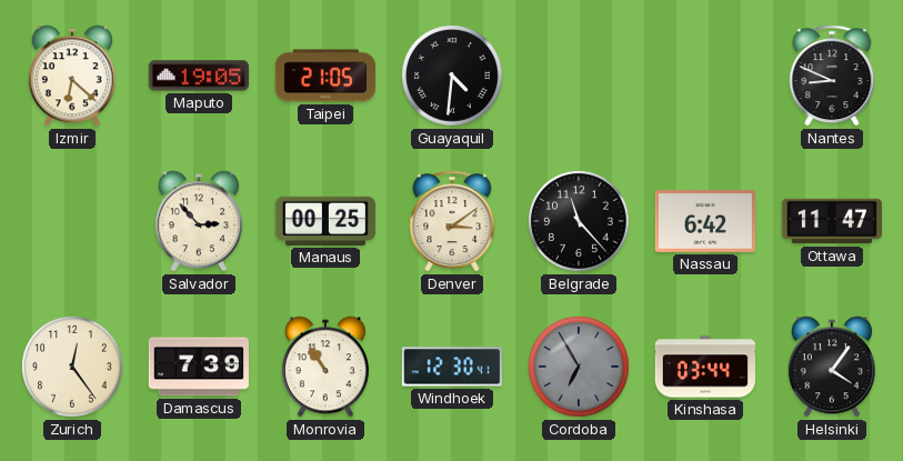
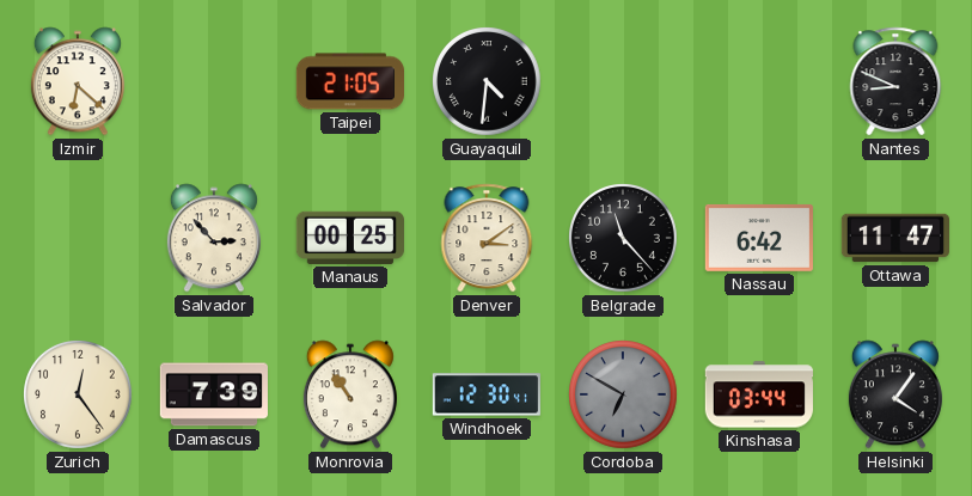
Maputo: 19:05 -> none
Cordoba: 6:55 -> 6:50
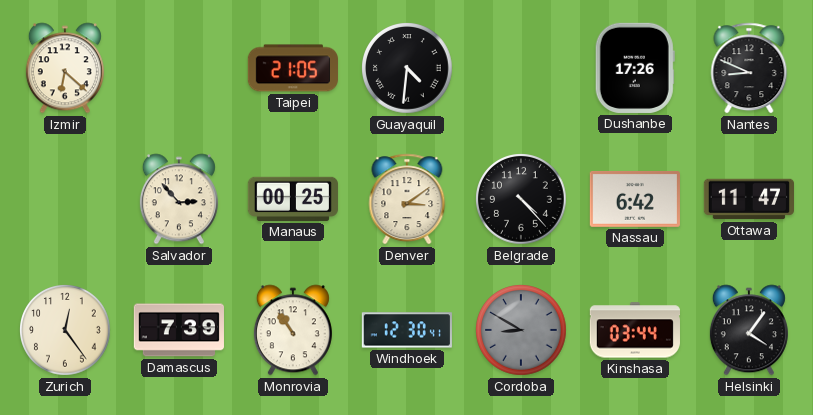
Dushanbe: none -> 17:26
Belgrade: 11:23 -> 4:23
Cordoba: 6:50 -> 8:50
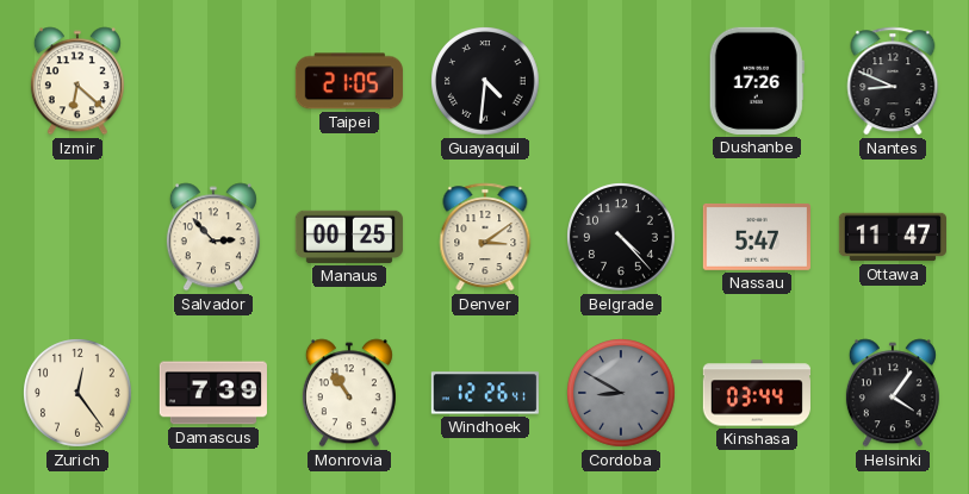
Nassau: 6:42 -> 5:47
Windhoek: 12:30 -> 12:26
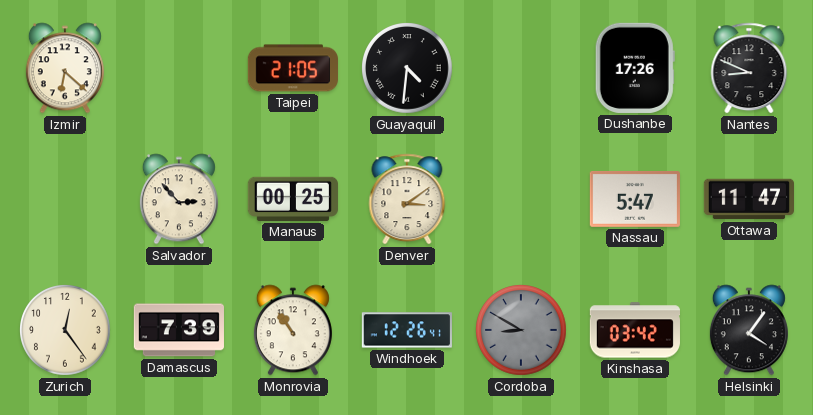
Belgrade: 4:23 -> none
Kinshasa: 03:44 -> 03:42
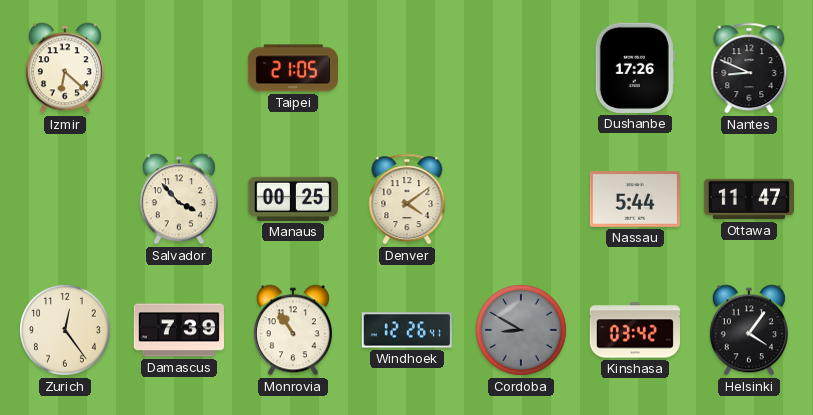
Guayaquil: 4:31 -> none
Salvador: 2:53 -> 3:53
Denver: 3:09 -> 4:09
Nassau: 5:47 -> 5:44
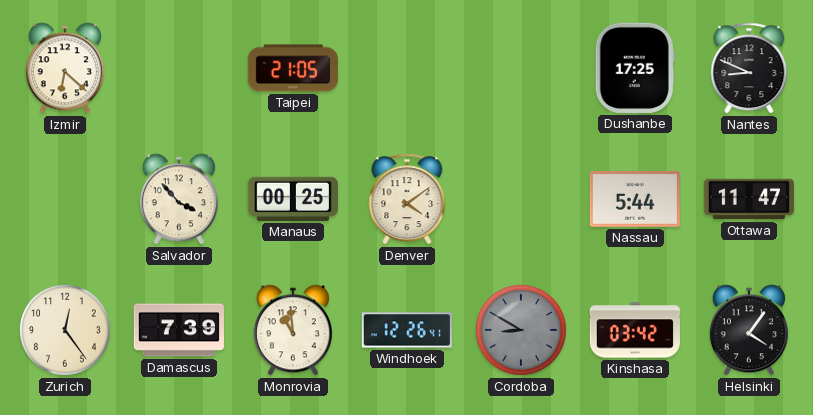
Dushanbe: 17:26 -> 17:25
Monrovia: 10:54 -> 10:59
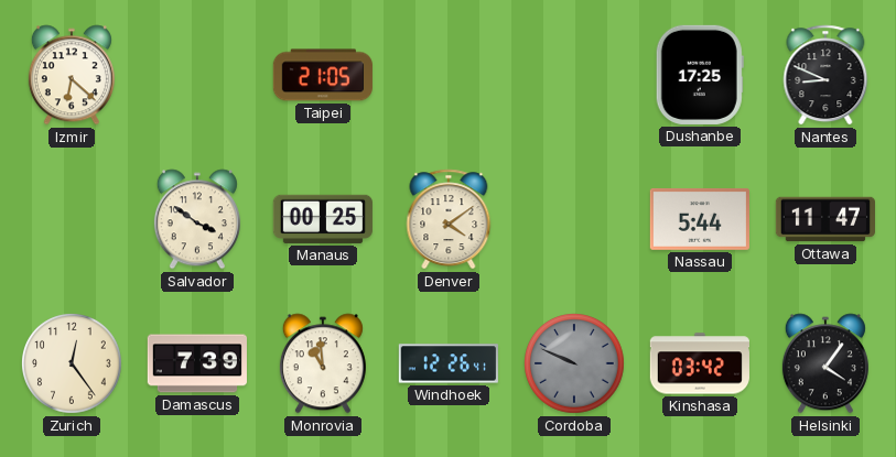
Salvador: 3:53 -> 3:51
Cordoba: 8:50 -> 9:49
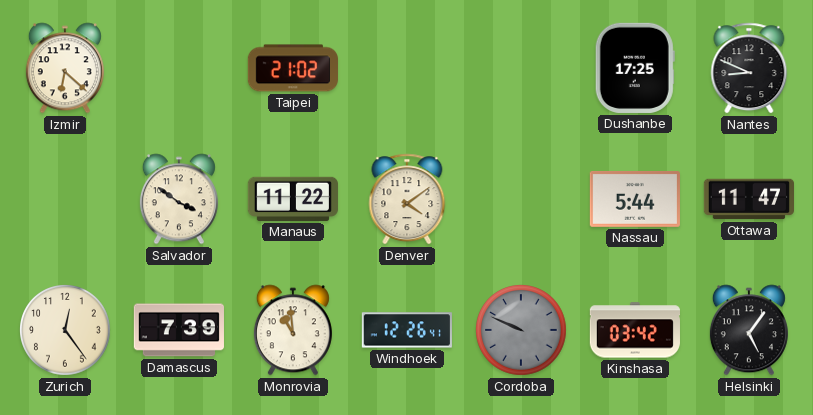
Taipei: 21:05 -> 21:02
Manaus: 00:25 -> 11:22
Helsinki: 4:06 -> 5:06
